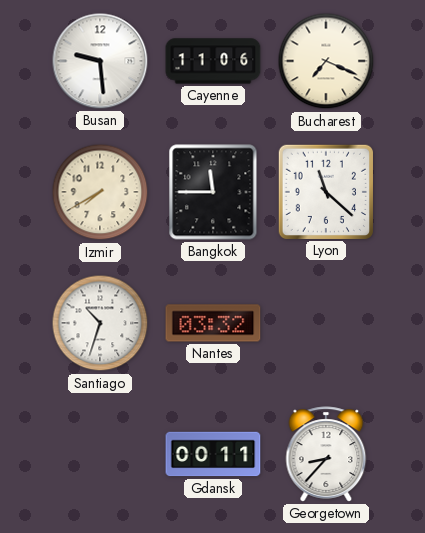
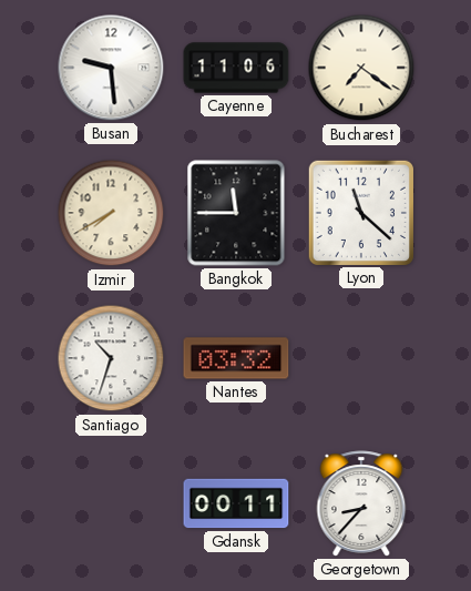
Bucharest: 7:19 -> 7:21
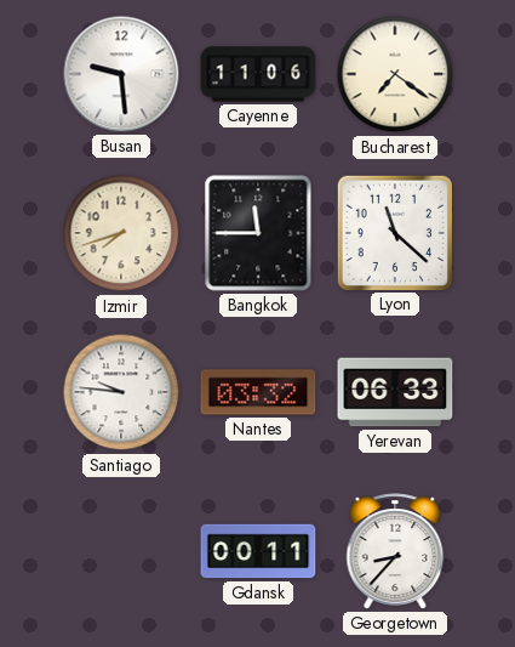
Izmir: 7:40 -> 7:42
Santiago: 10:33 -> 9:46
Yerevan: none -> 06:33
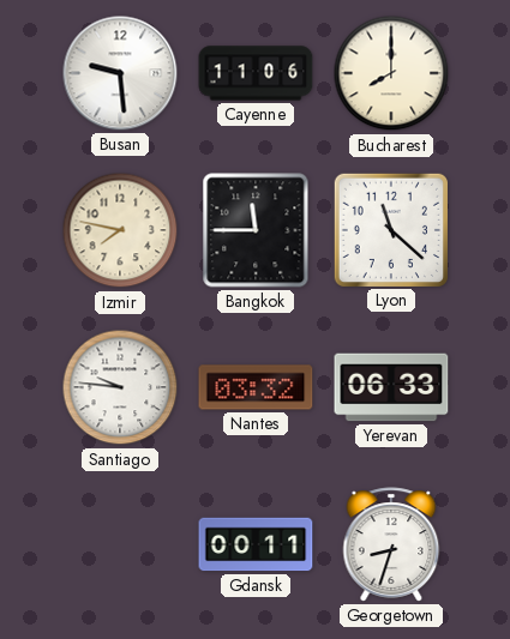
Bucharest: 7:21 -> 8:00
Izmir: 7:42 -> 7:47
Georgetown: 8:37 -> 8:33
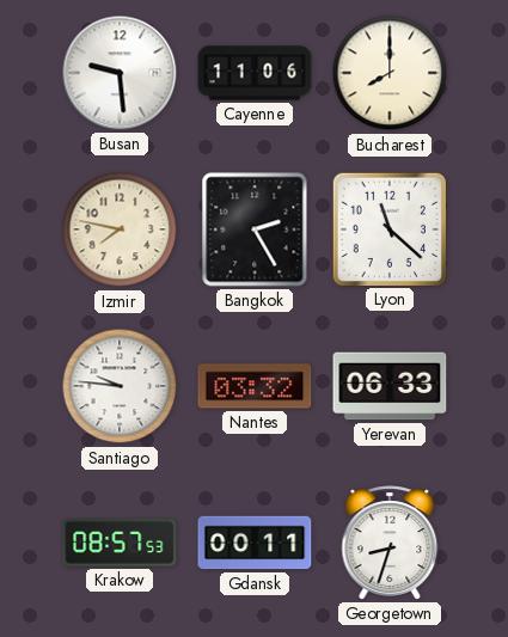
Bangkok: 11:45 -> 2:25
Krakow: none -> 08:57
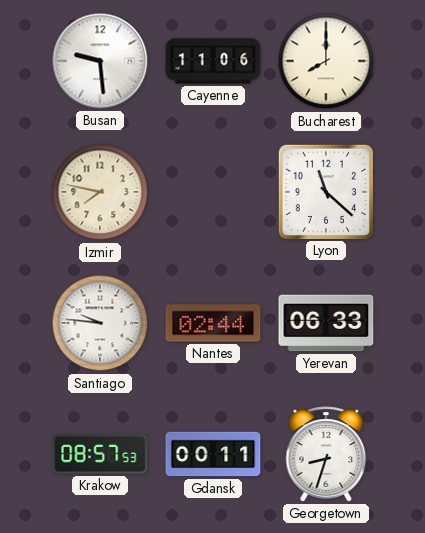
Bangkok: 2:25 -> none
Nantes: 03:32 -> 02:44
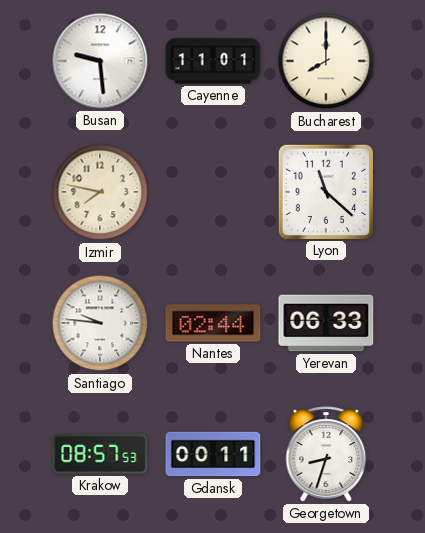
Cayenne: 11:06 -> 11:01
